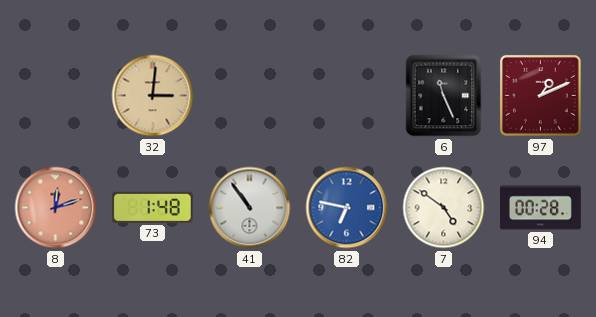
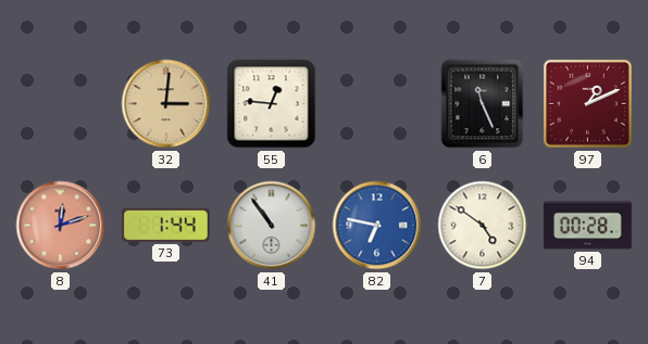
55: none -> 12:46
73: 1:48 -> 1:44
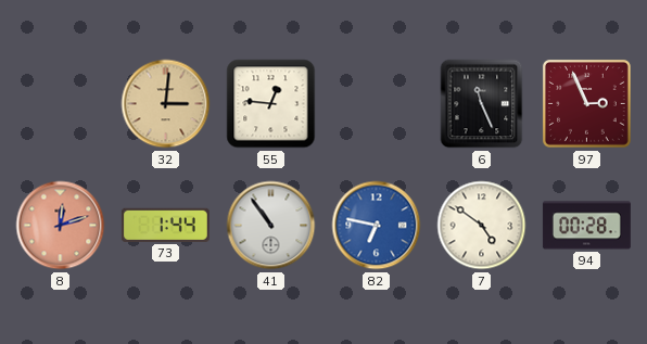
97: 1:11 -> 2:56
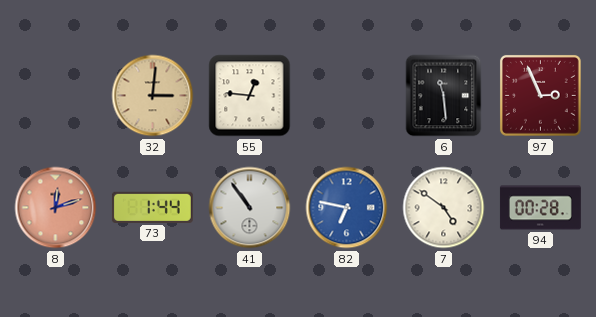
6: 11:26 -> 11:29
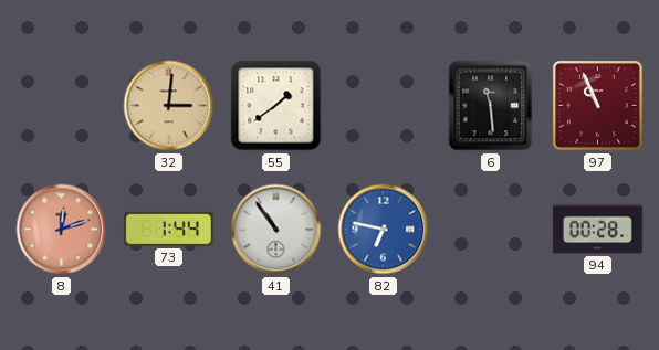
55: 12:46 -> 1:39
97: 2:56 -> 10:56
7: 4:51 -> none
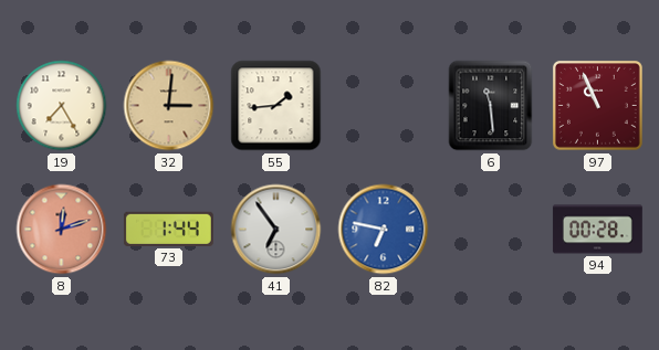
19: none -> 7:25
55: 1:39 -> 1:44
41: 10:54 -> 6:54
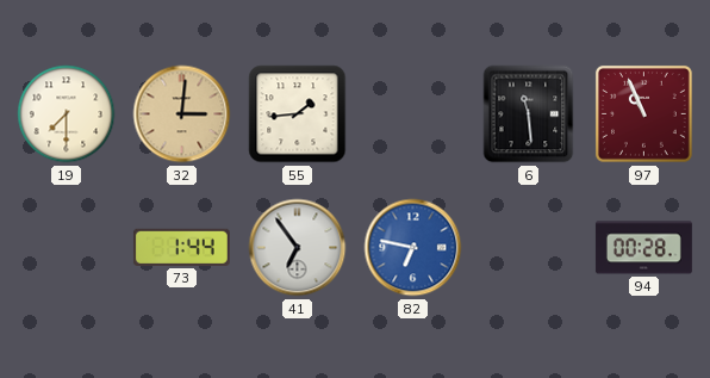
19: 7:25 -> 7:30
8: 12:12 -> none
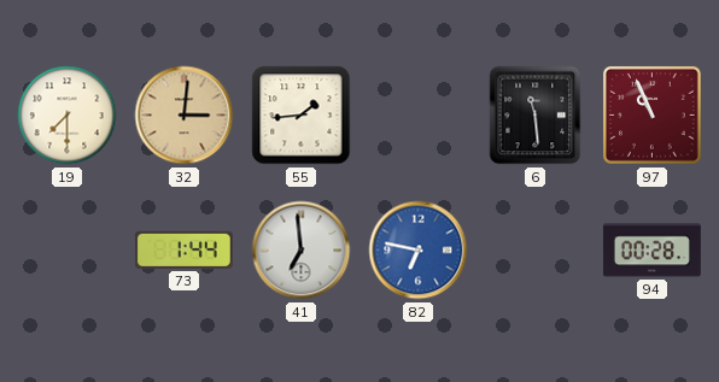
41: 6:54 -> 6:59
